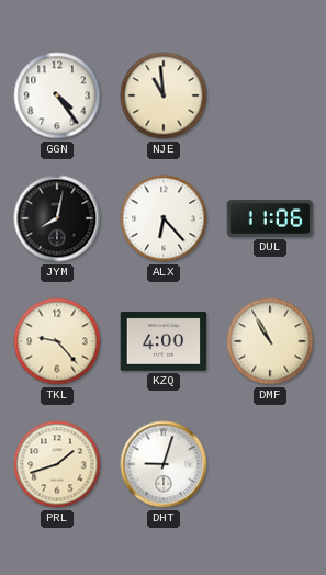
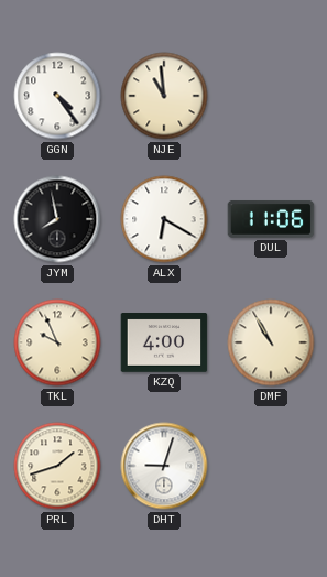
JYM: 8:02 -> 7:58
ALX: 6:23 -> 6:20
TKL: 9:23 -> 9:56
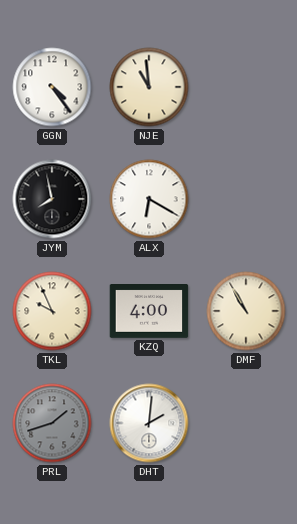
DUL: 11:06 -> none
PRL dial: cream -> grey
DHT: 9:03 -> 2:01
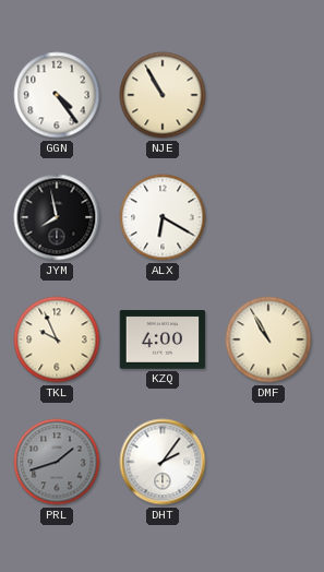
NJE: 10:59 -> 10:55
DHT: 2:01 -> 2:06
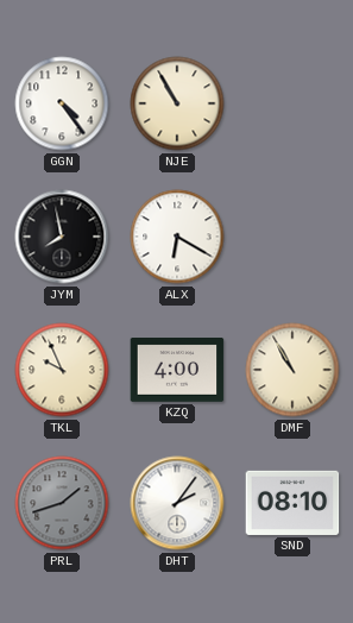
SND: none -> 08:10
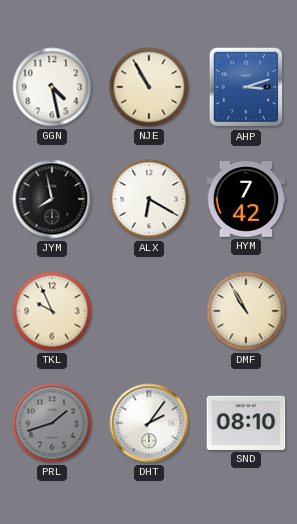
GGN: 4:24 -> 4:28
AHP: none -> 3:12
HYM: none -> 7:42
KZQ: 4:00 -> none
